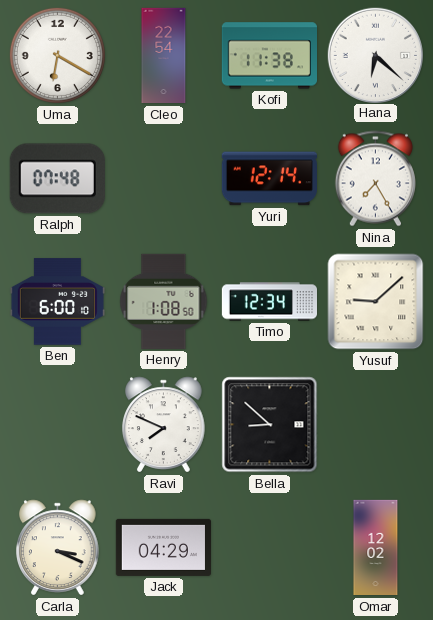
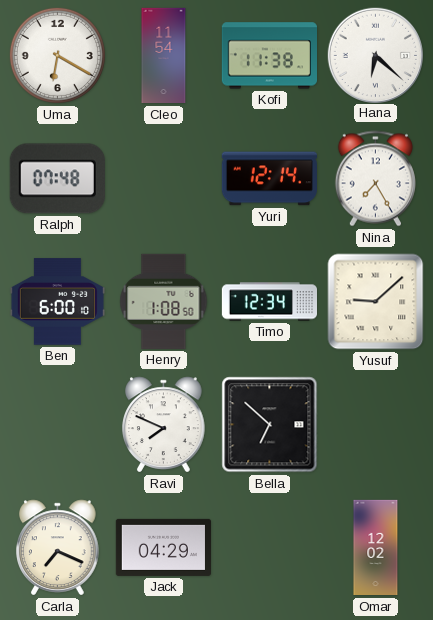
Cleo: 22:54 -> 11:54
Bella: 8:52 -> 6:52
Carla: 3:19 -> 7:19
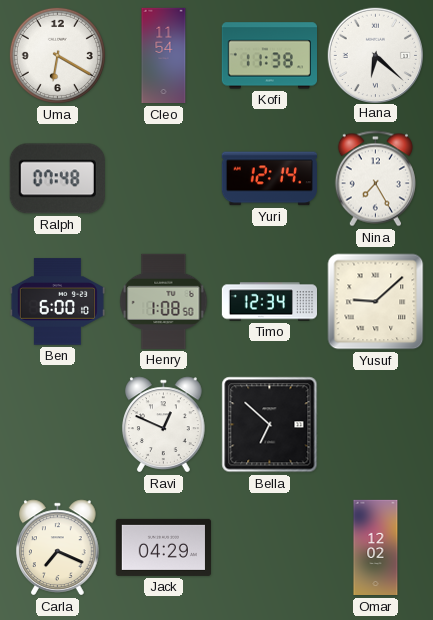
Ravi: 7:49 -> 12:49
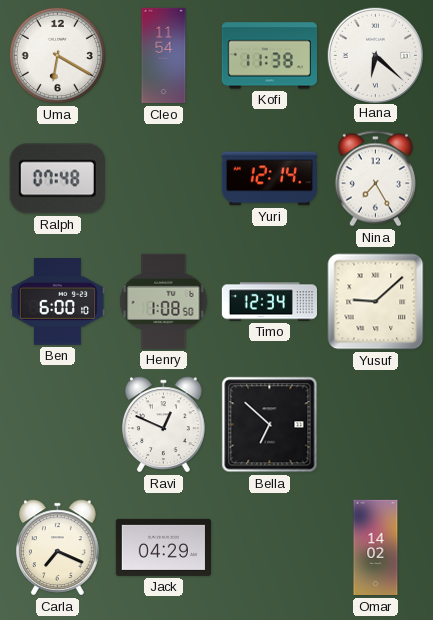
Omar: 12:02 -> 14:02
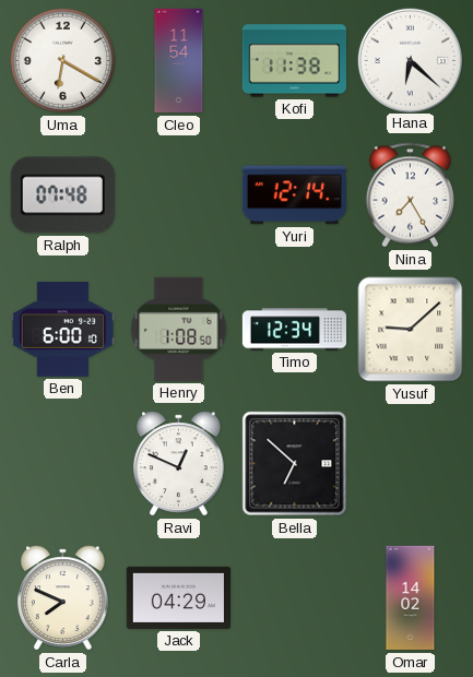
Carla: 7:19 -> 7:49
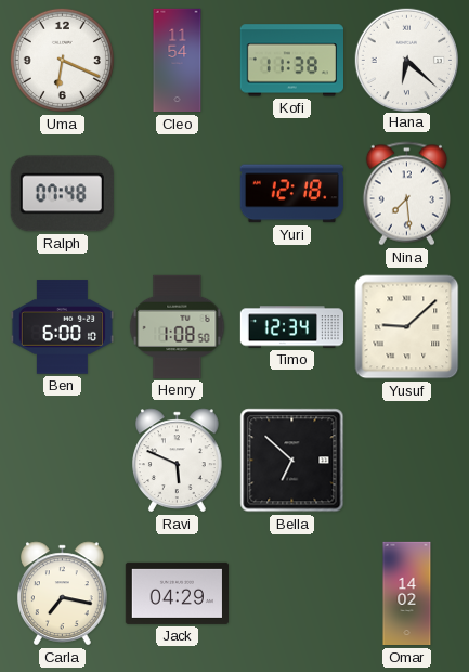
Uma: 6:20 -> 6:19
Yuri: 12:14 -> 12:18
Nina: 7:25 -> 7:29
Ravi: 12:49 -> 5:49
Carla: 7:49 -> 7:17
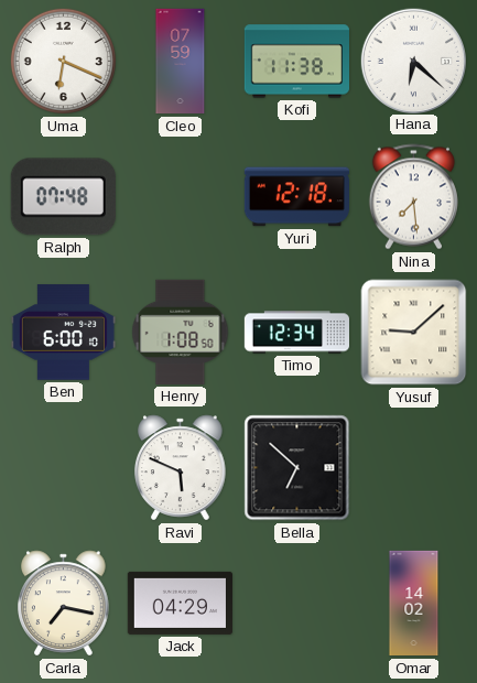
Cleo: 11:54 -> 07:59
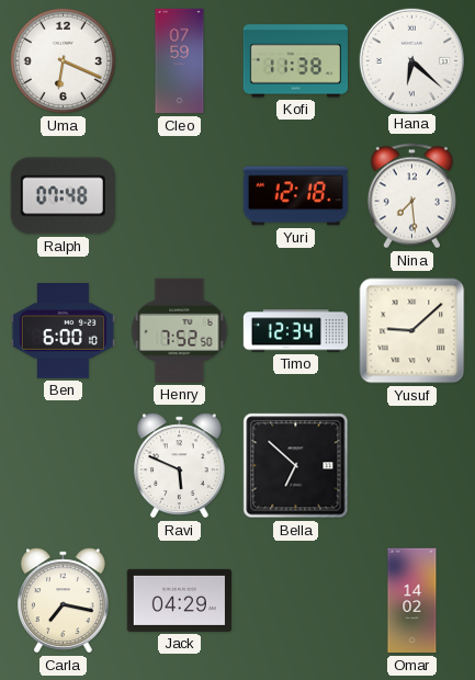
Henry: 1:08 -> 7:52
